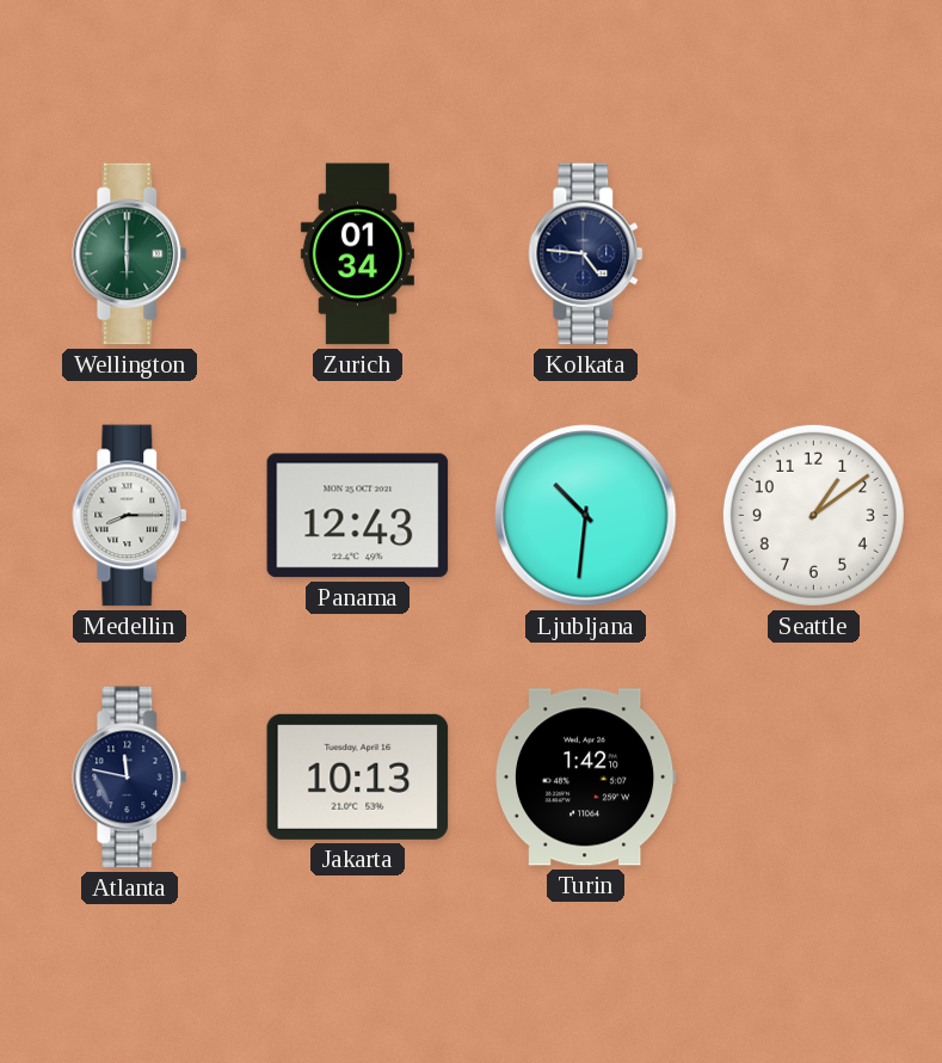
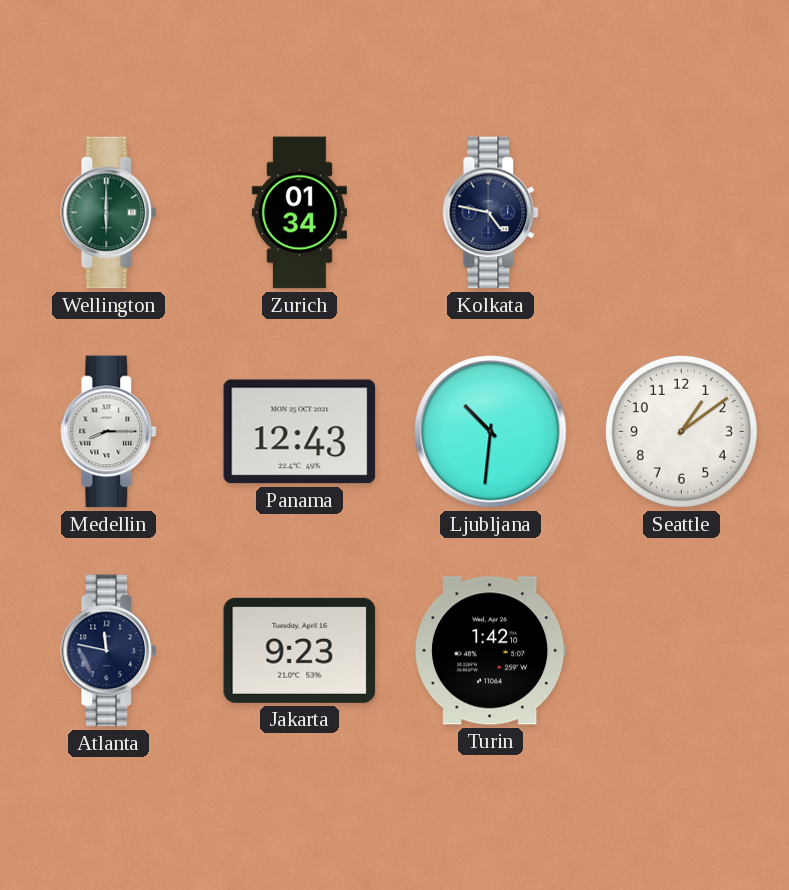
Kolkata: 4:46 -> 4:47
Jakarta: 10:13 -> 9:23
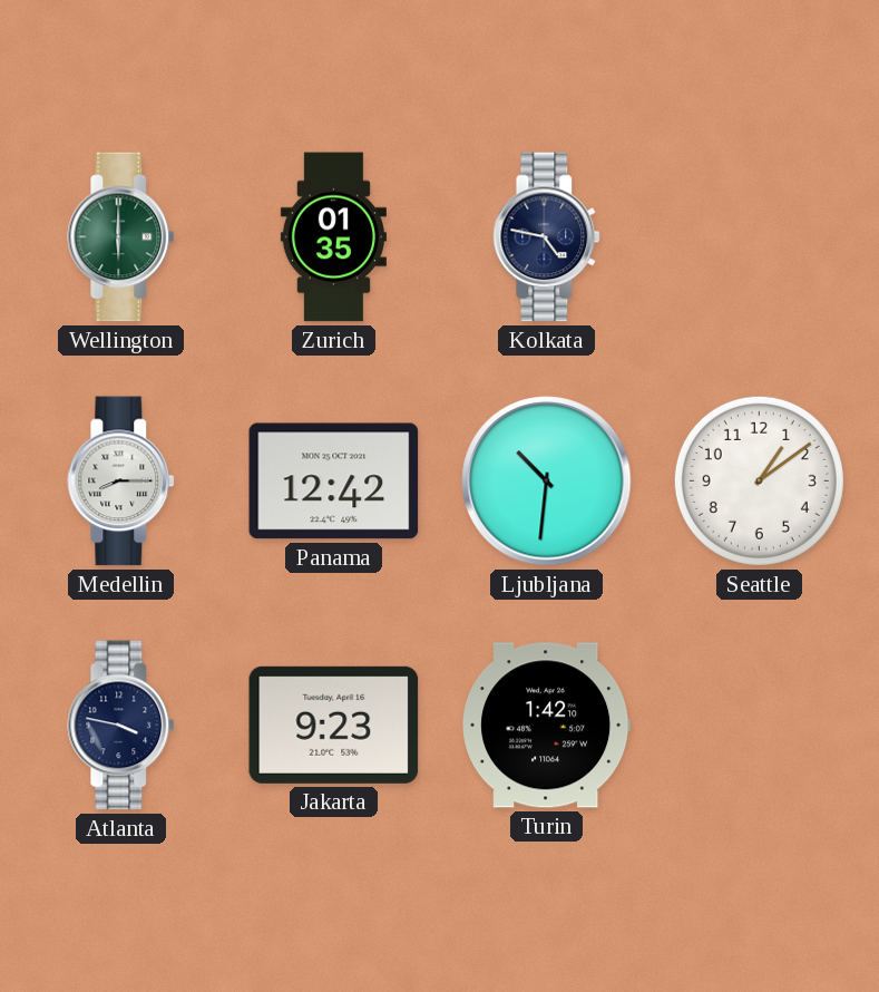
Zurich: 01:34 -> 01:35
Panama: 12:43 -> 12:42
Atlanta: 11:47 -> 3:47
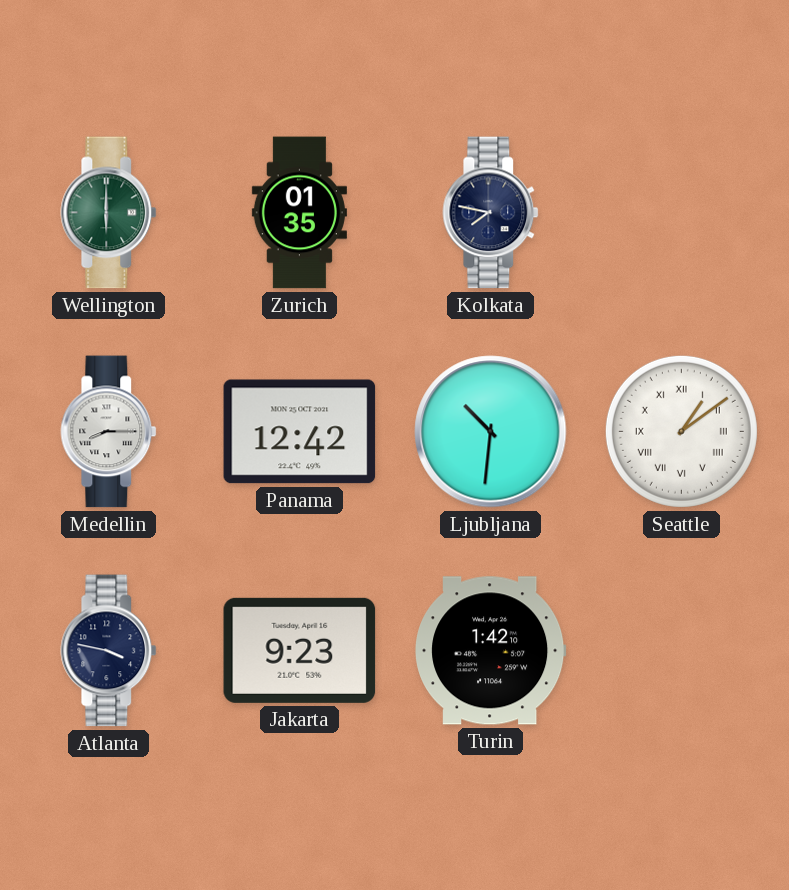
Kolkata: 4:47 -> 7:47
Seattle numerals: Arabic -> Roman
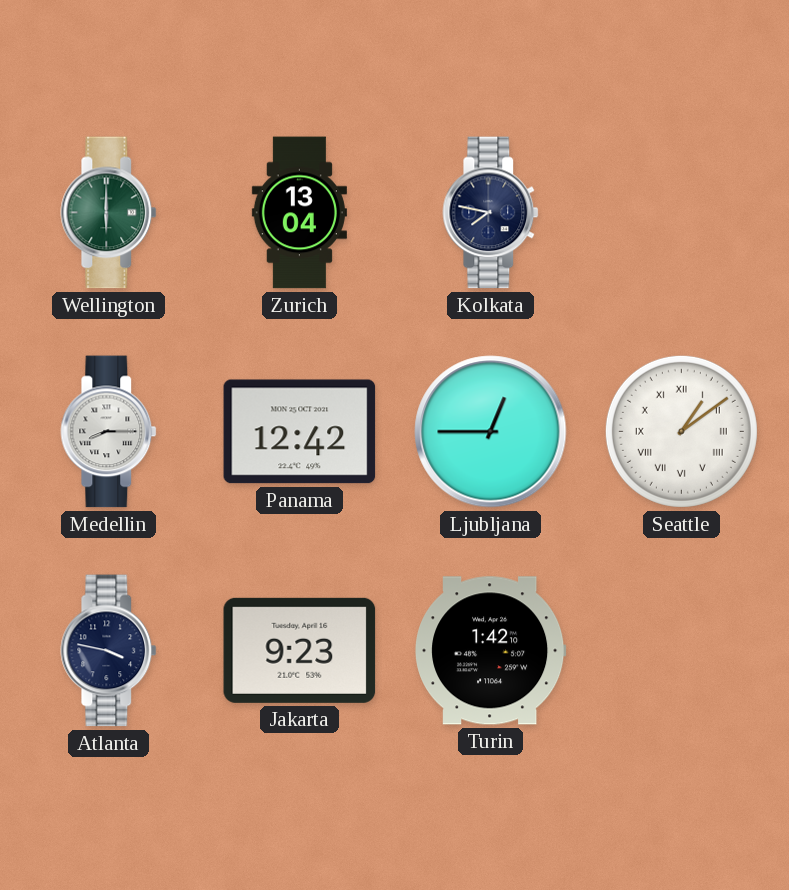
Zurich: 01:35 -> 13:04
Ljubljana: 10:31 -> 12:45
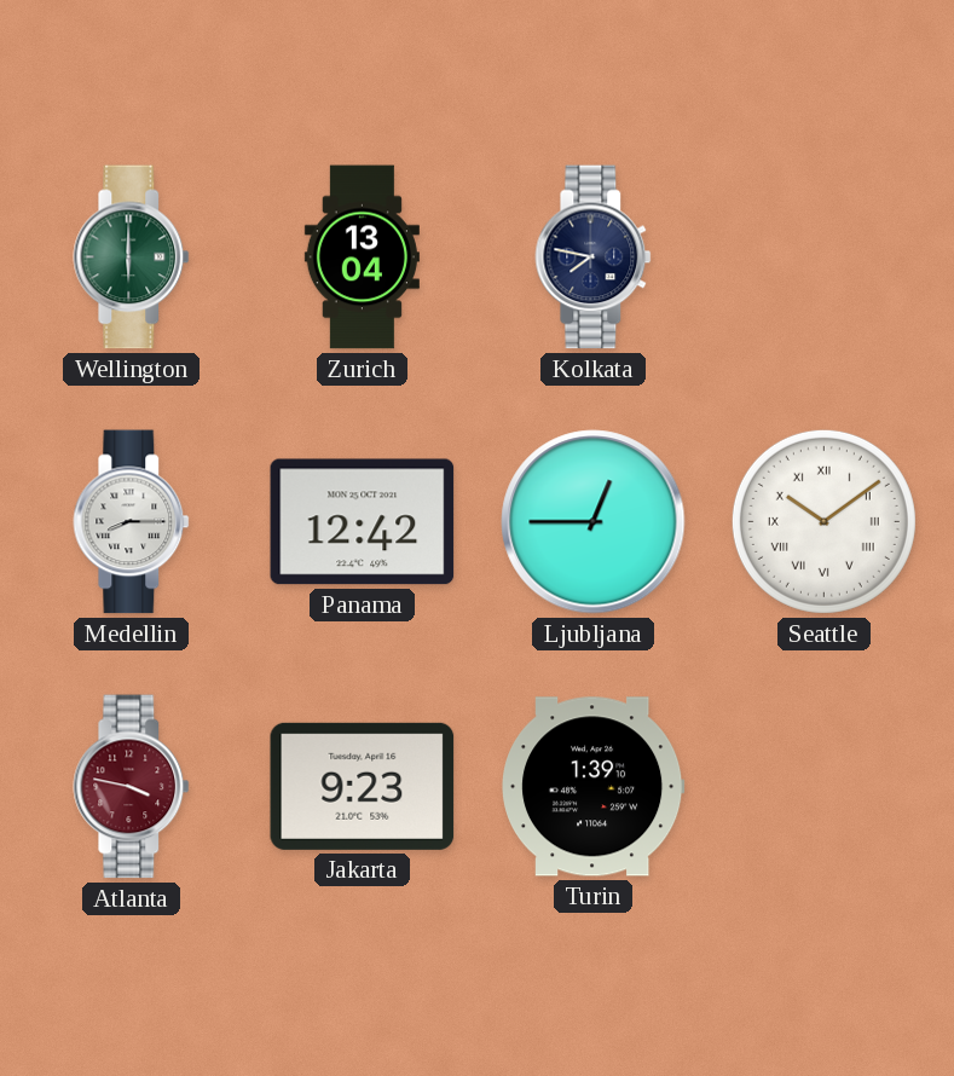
Seattle: 1:09 -> 10:09
Atlanta dial: navy -> burgundy
Turin: 1:42 -> 1:39
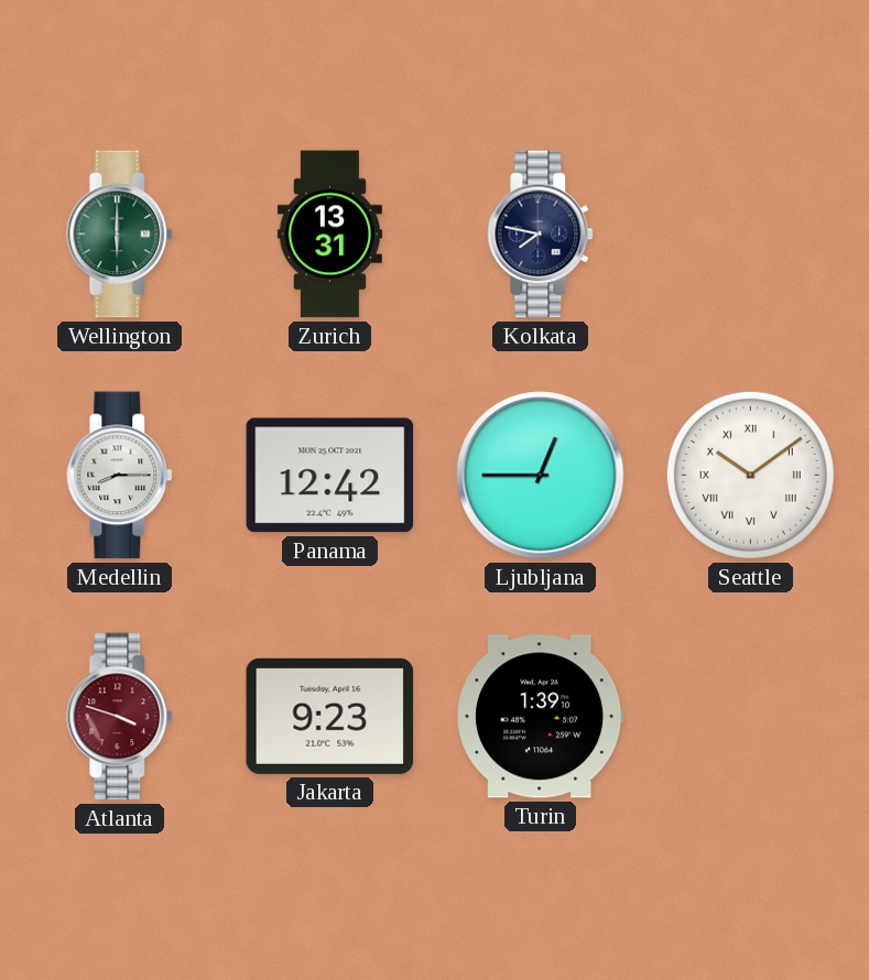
Zurich: 13:04 -> 13:31
Atlanta: 3:47 -> 3:48
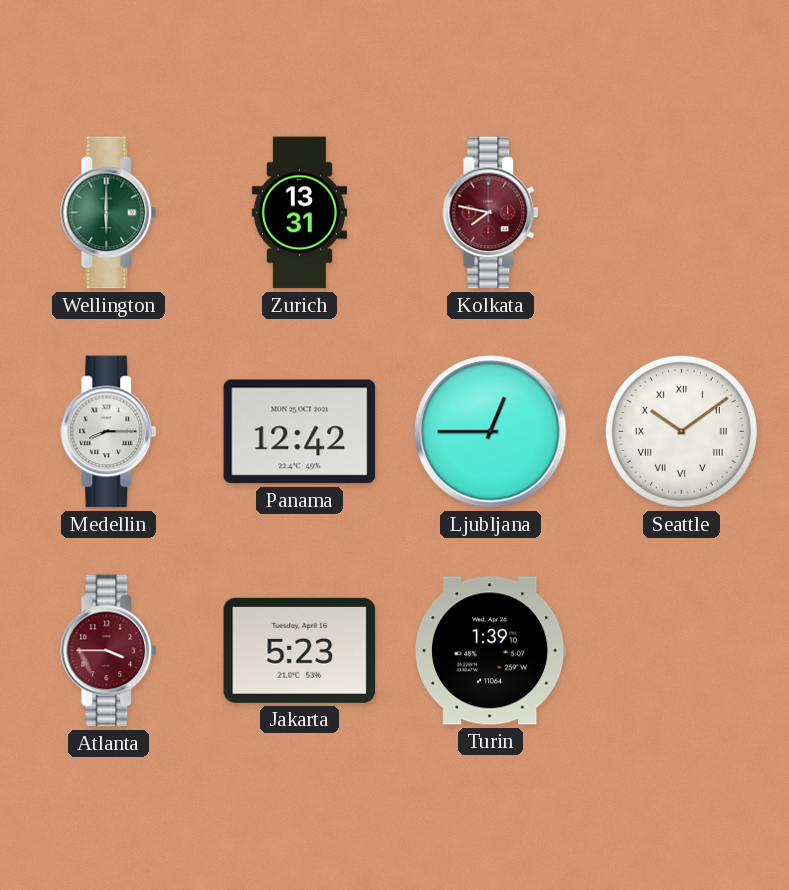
Kolkata dial: navy -> burgundy
Atlanta: 3:48 -> 3:45
Jakarta: 9:23 -> 5:23
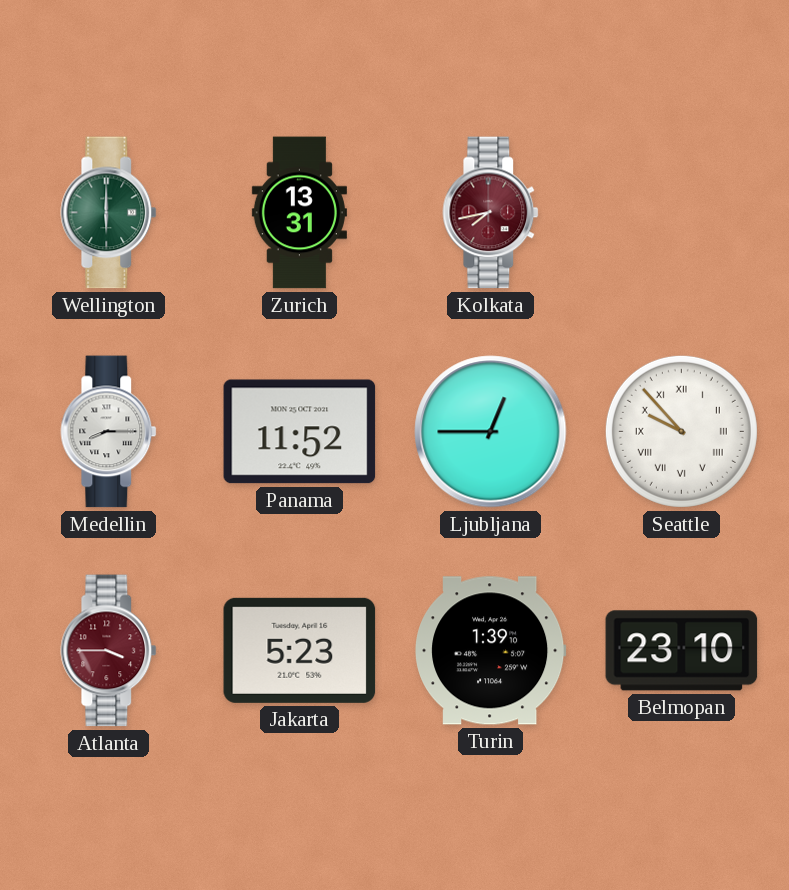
Kolkata: 7:47 -> 7:43
Panama: 12:42 -> 11:52
Seattle: 10:09 -> 9:53
Belmopan: none -> 23:10
